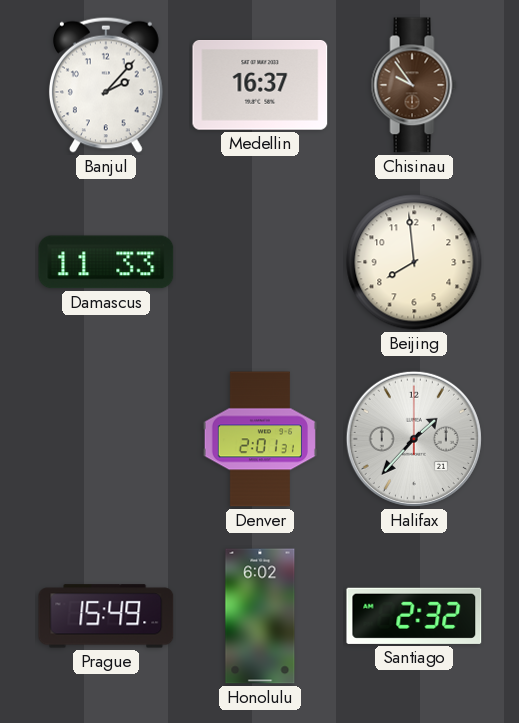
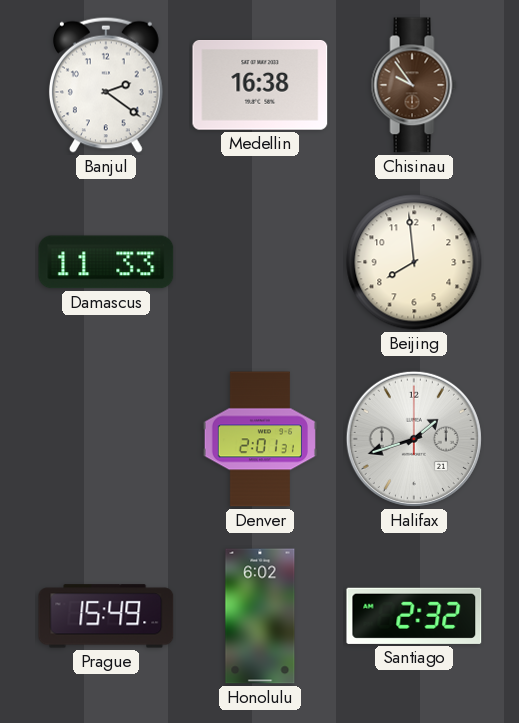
Banjul: 2:07 -> 2:21
Medellin: 16:37 -> 16:38
Halifax: 1:37 -> 1:42
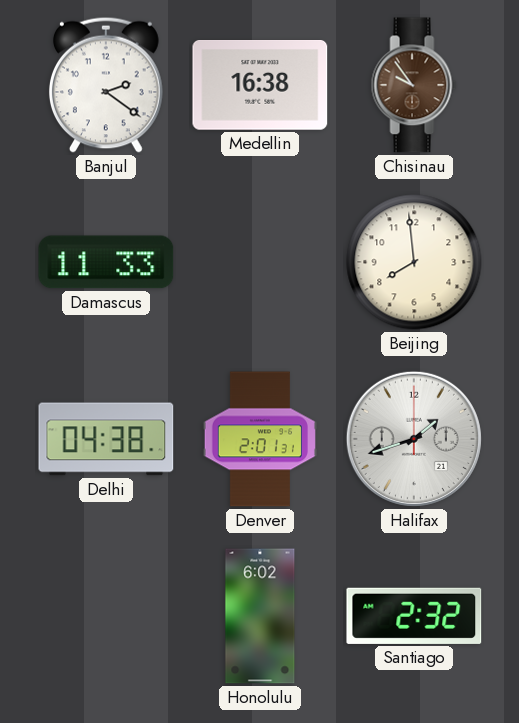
Delhi: none -> 04:38
Prague: 15:49 -> none
